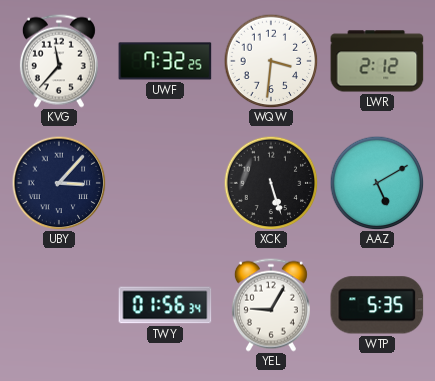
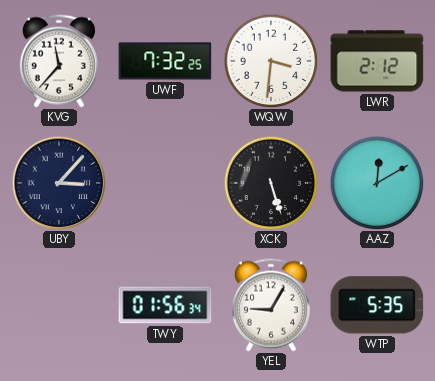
AAZ: 5:10 -> 12:10
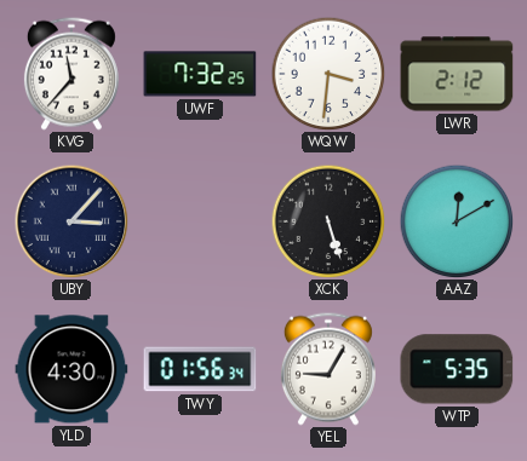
YLD: none -> 4:30
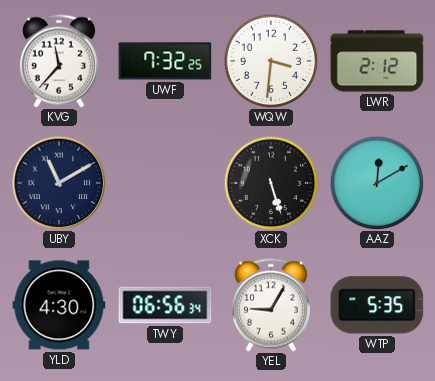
UBY: 3:07 -> 11:10
TWY: 01:56 -> 06:56
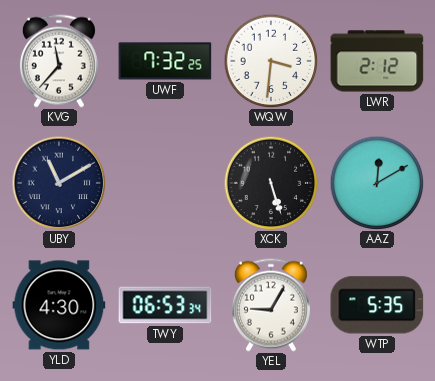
TWY: 06:56 -> 06:53
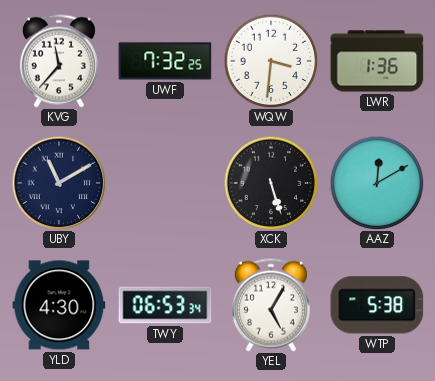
LWR: 2:12 -> 1:36
YEL: 9:05 -> 5:05
WTP: 5:35 -> 5:38
